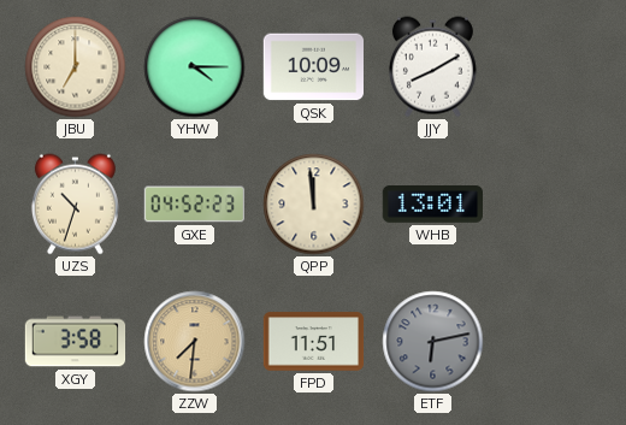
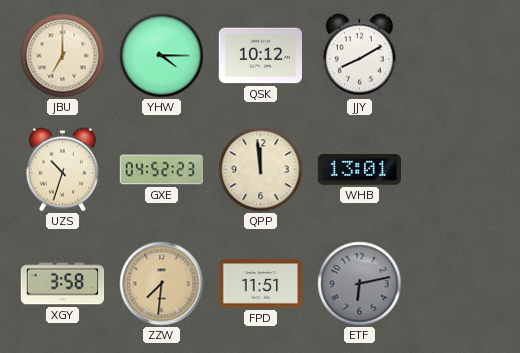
QSK: 10:09 -> 10:12
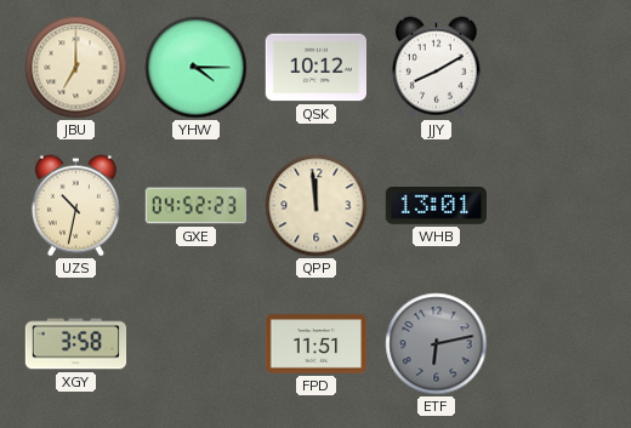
UZS: 10:33 -> 10:32
ZZW: 7:31 -> none
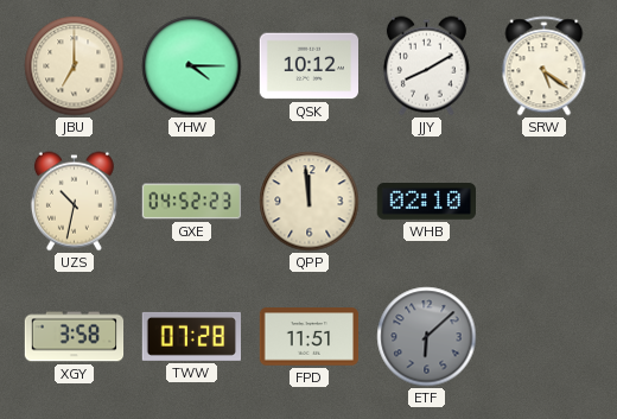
SRW: none -> 5:21
WHB: 13:01 -> 02:10
TWW: none -> 07:28
ETF: 6:13 -> 6:08
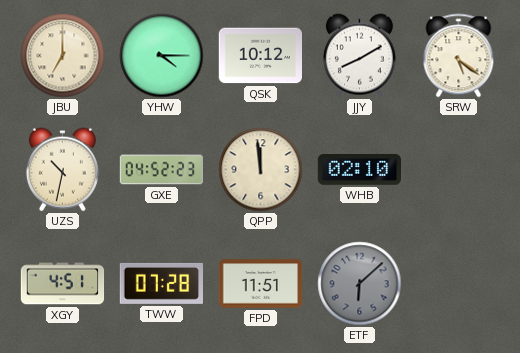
XGY: 3:58 -> 4:51
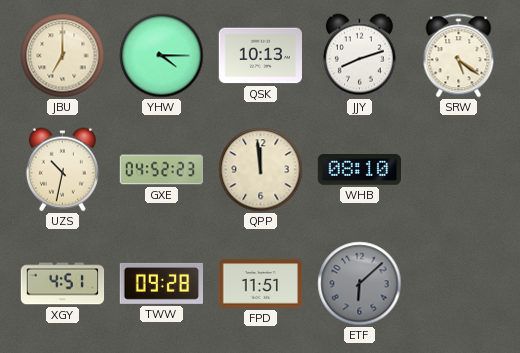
QSK: 10:12 -> 10:13
JJY: 8:10 -> 8:12
WHB: 02:10 -> 08:10
TWW: 07:28 -> 09:28
